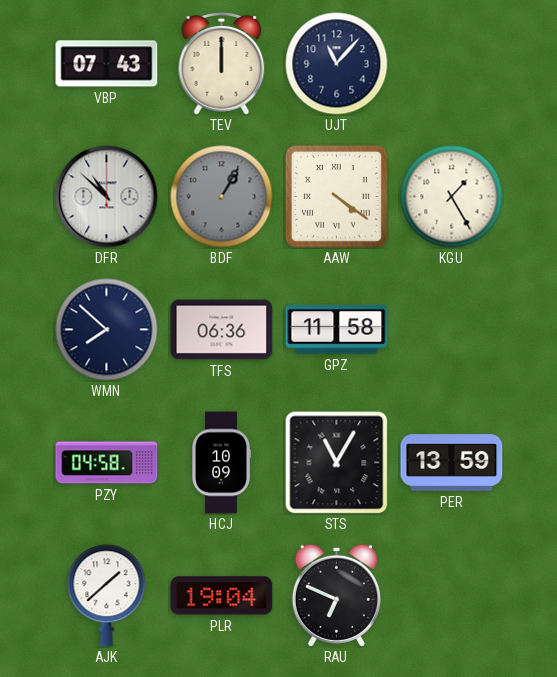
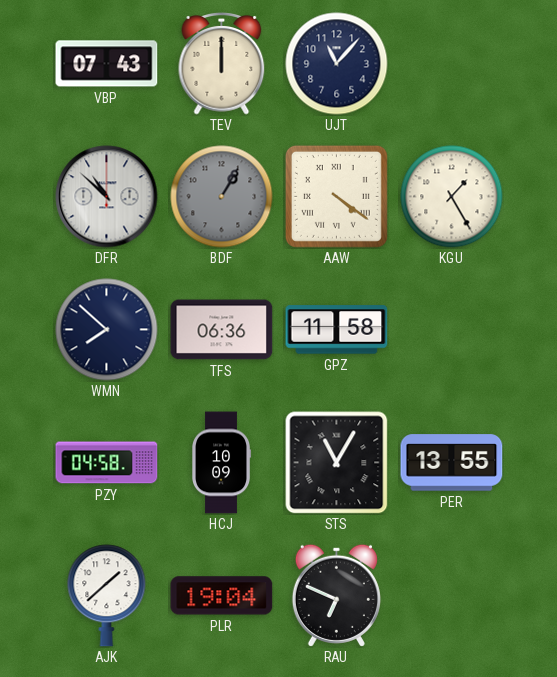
PER: 13:59 -> 13:55
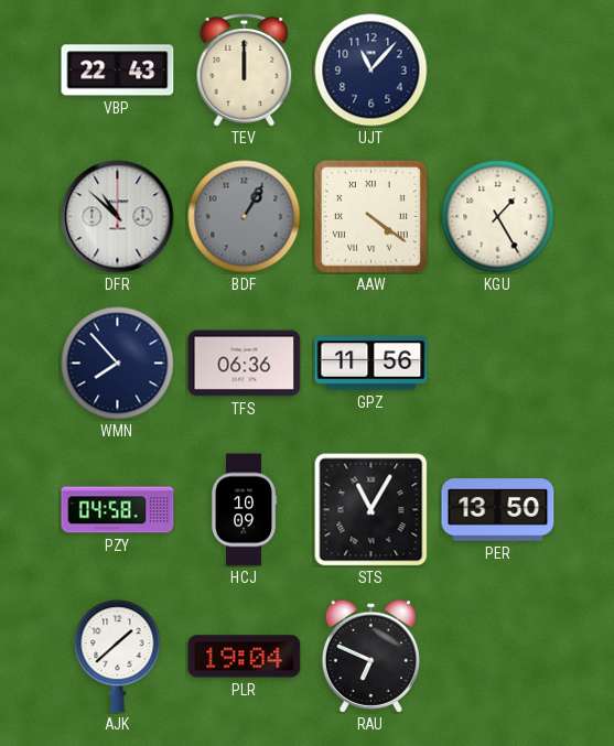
VBP: 07:43 -> 22:43
WMN: 7:52 -> 7:53
GPZ: 11:58 -> 11:56
PER: 13:55 -> 13:50
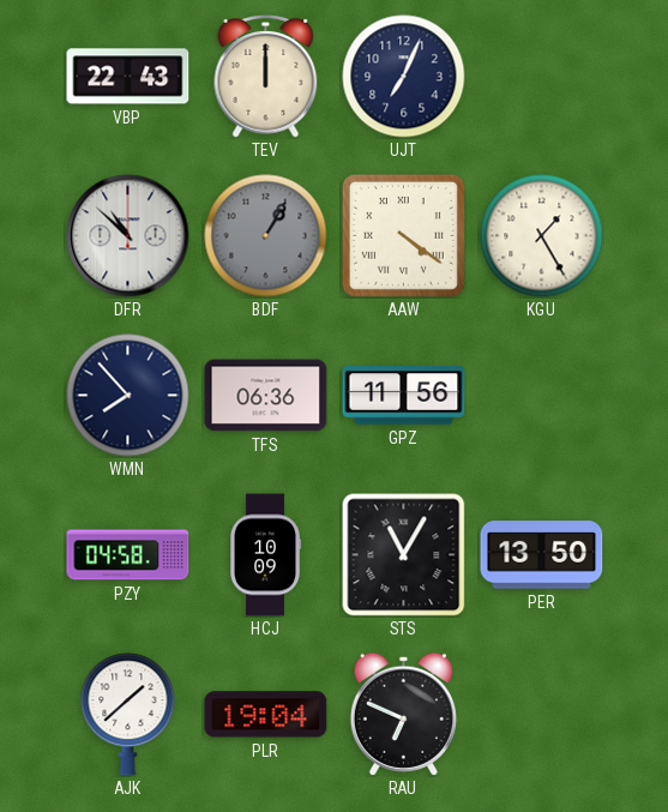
UJT: 11:07 -> 7:04
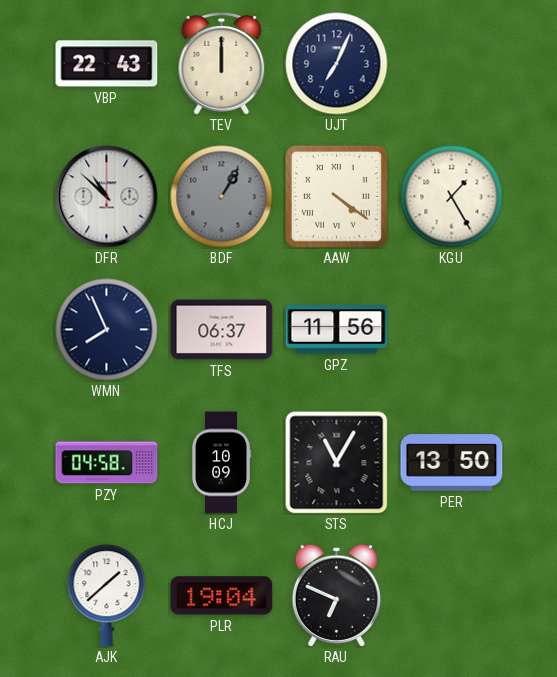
WMN: 7:53 -> 7:56
TFS: 06:36 -> 06:37
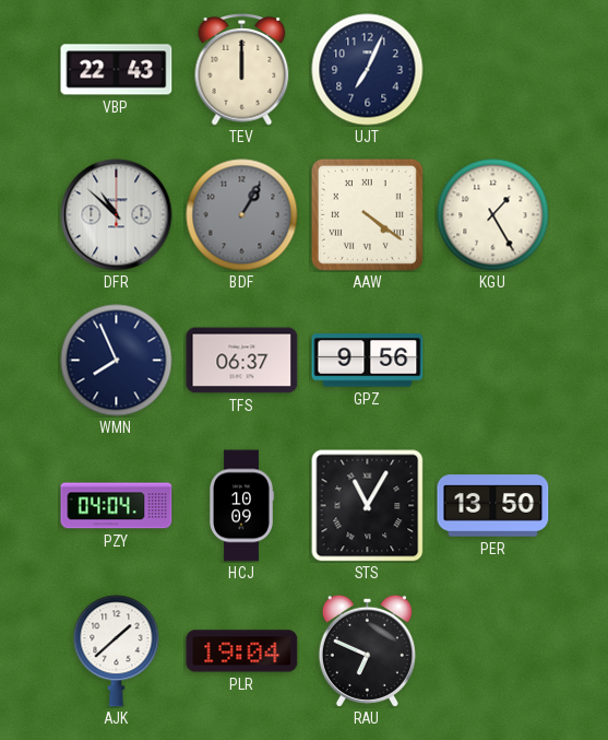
GPZ: 11:56 -> 9:56
PZY: 04:58 -> 04:04
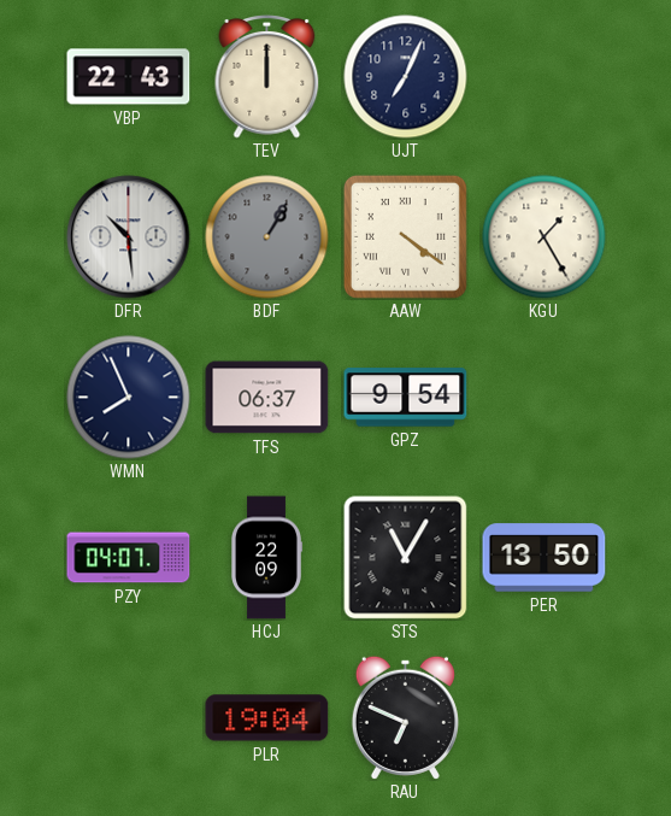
DFR: 10:52 -> 10:29
GPZ: 9:56 -> 9:54
PZY: 04:04 -> 04:07
HCJ: 10:09 -> 22:09
AJK: 1:38 -> none
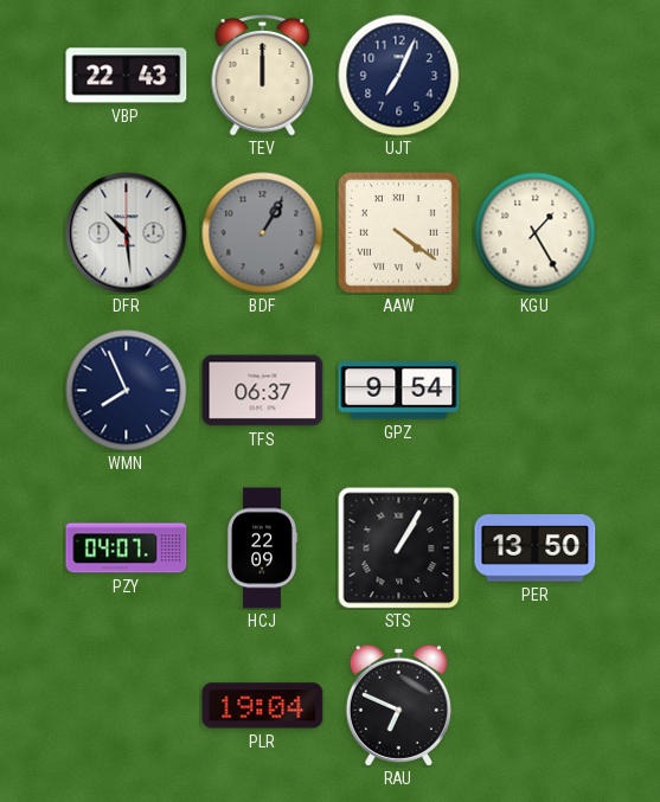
STS: 11:05 -> 1:05
